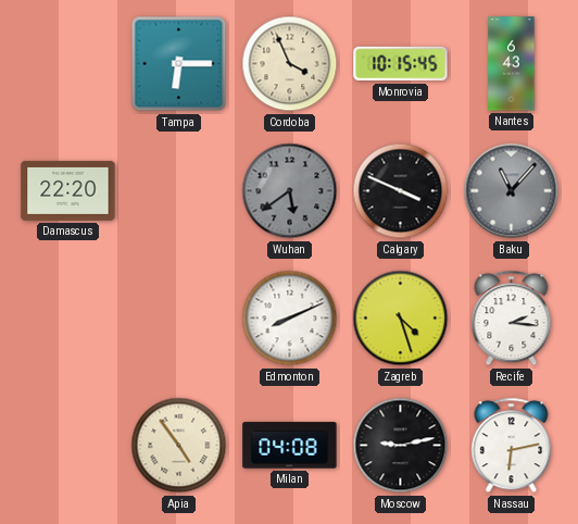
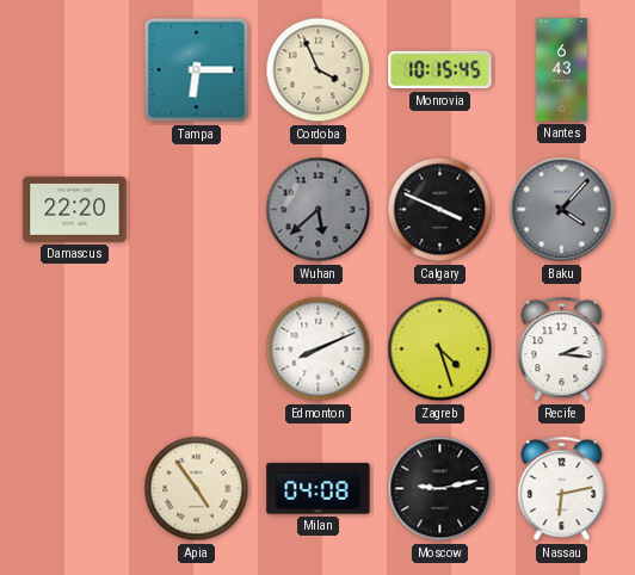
Wuhan: 5:39 -> 5:38
Baku: 11:07 -> 4:07
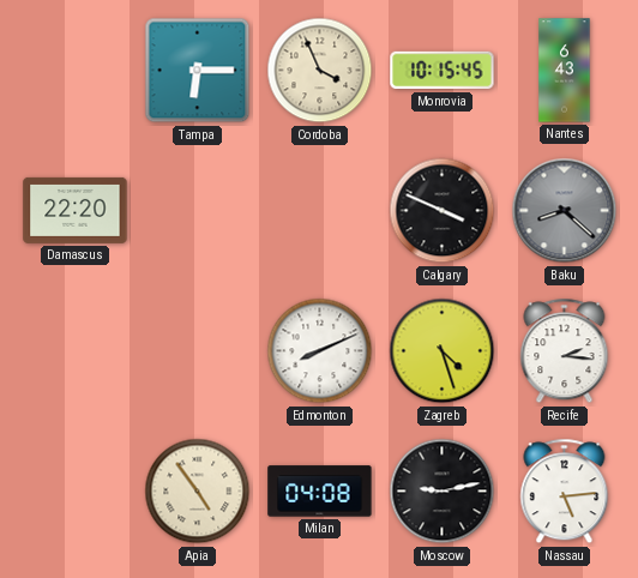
Wuhan: 5:38 -> none
Baku: 4:07 -> 8:22
Nassau: 6:13 -> 5:14
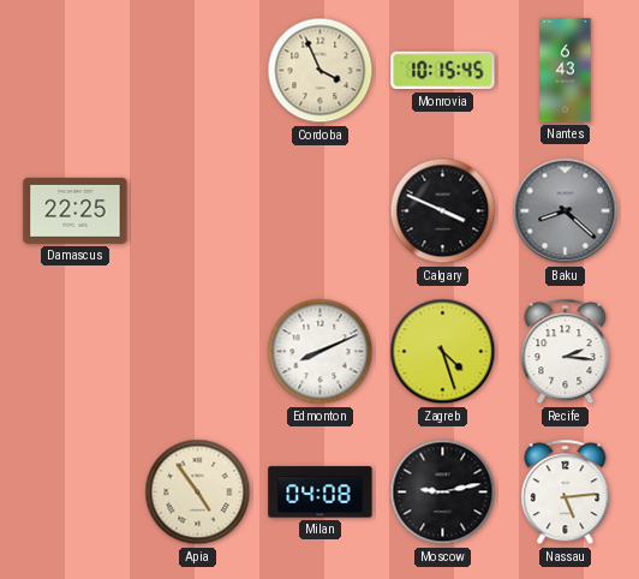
Tampa: 6:15 -> none
Damascus: 22:20 -> 22:25
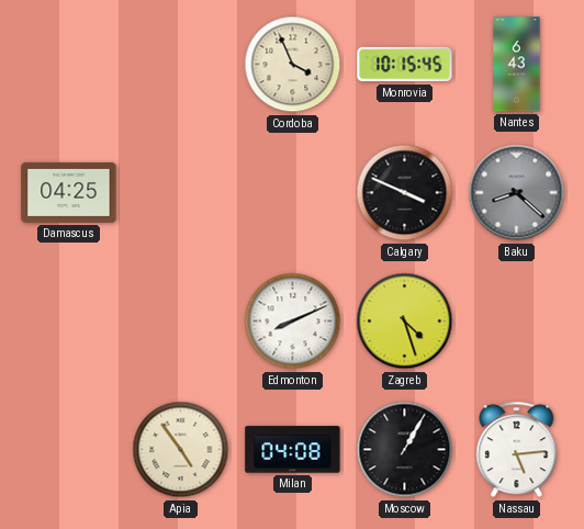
Damascus: 22:25 -> 04:25
Recife: 2:16 -> none
Moscow: 9:13 -> 1:05
